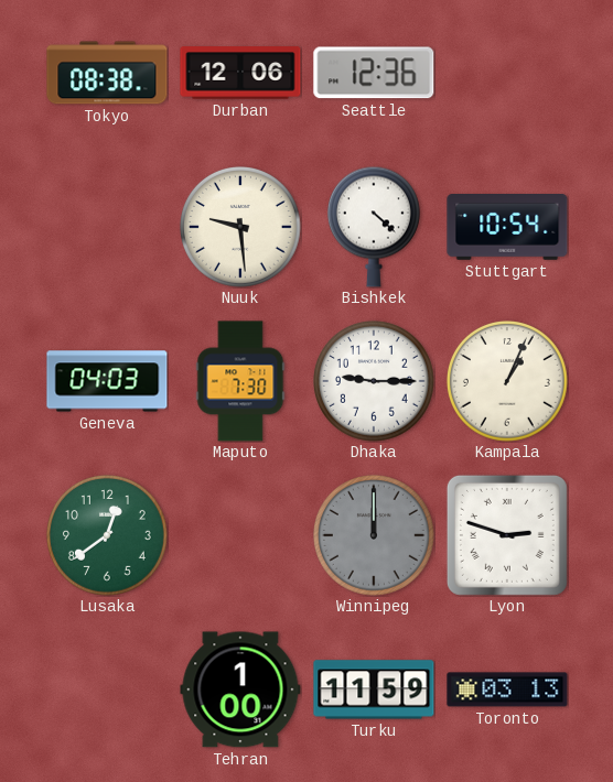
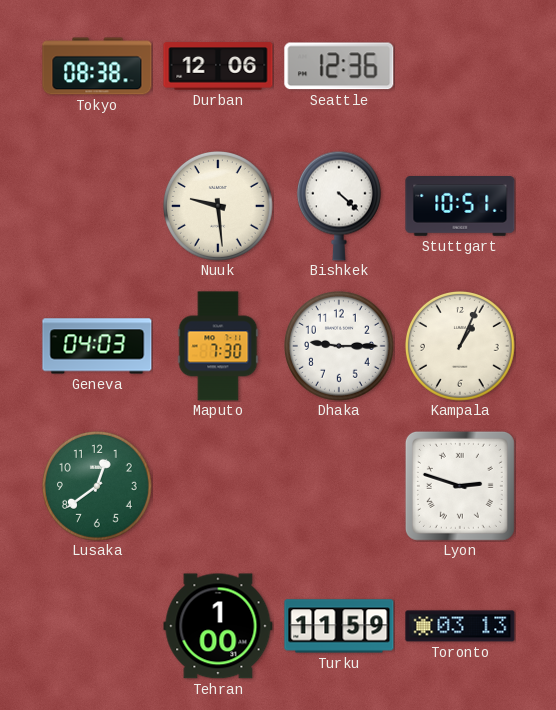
Stuttgart: 10:54 -> 10:51
Winnipeg: 12:00 -> none
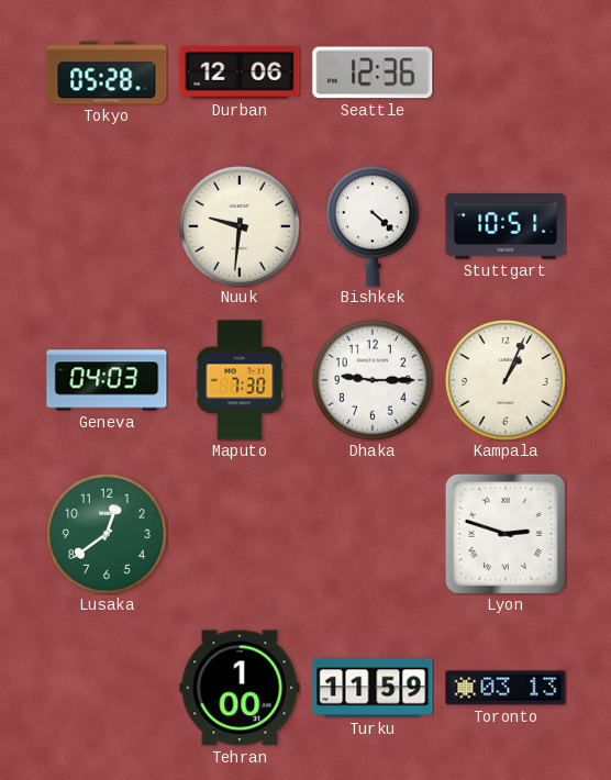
Tokyo: 08:38 -> 05:28
Nuuk: 9:29 -> 9:31
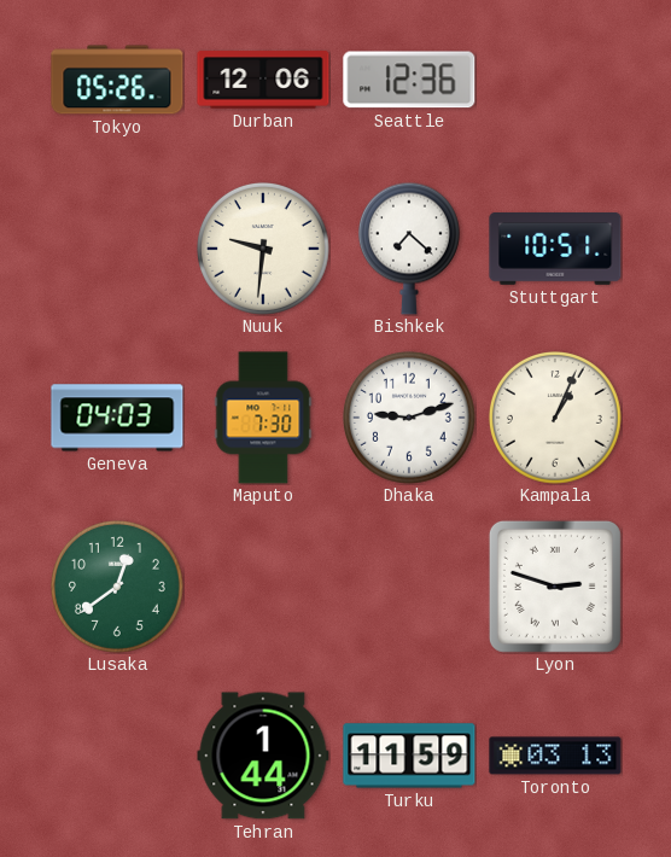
Tokyo: 05:28 -> 05:26
Bishkek: 4:22 -> 7:22
Dhaka: 9:15 -> 9:12
Tehran: 1:00 -> 1:44
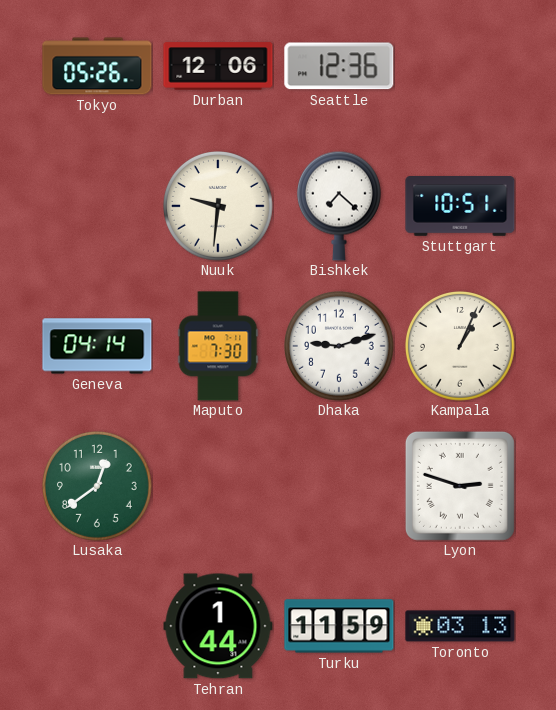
Geneva: 04:03 -> 04:14
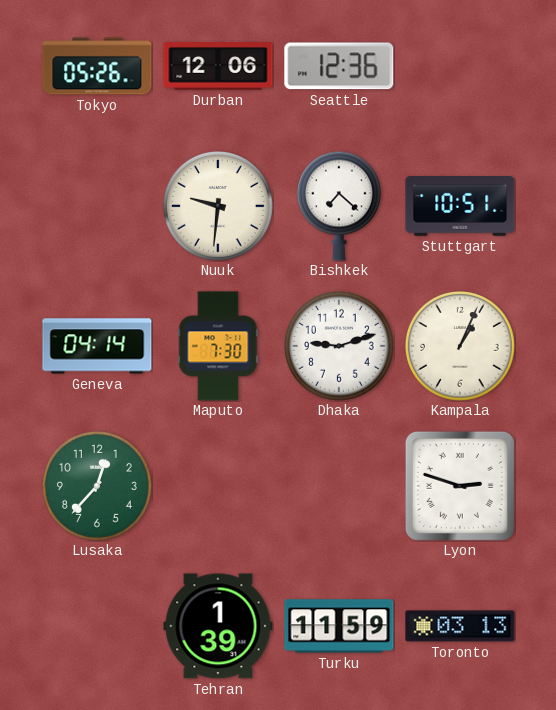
Lusaka: 12:39 -> 12:37
Tehran: 1:44 -> 1:39
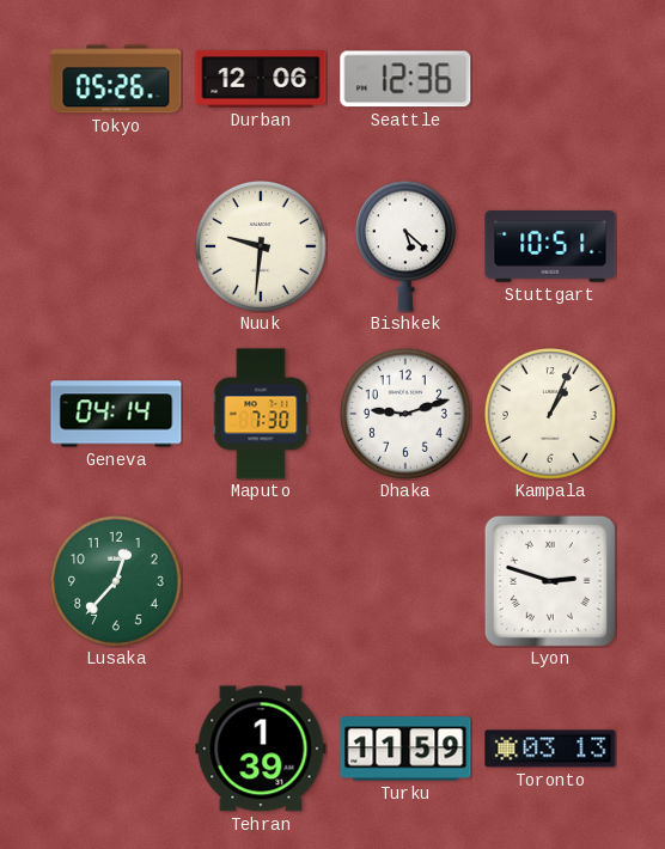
Bishkek: 7:22 -> 5:22
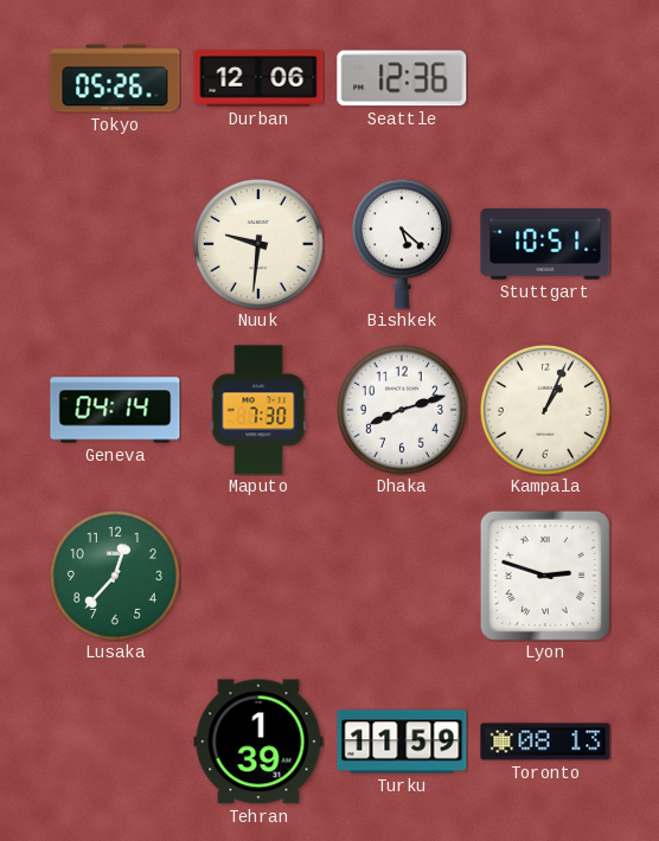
Dhaka: 9:12 -> 8:12
Toronto: 03:13 -> 08:13
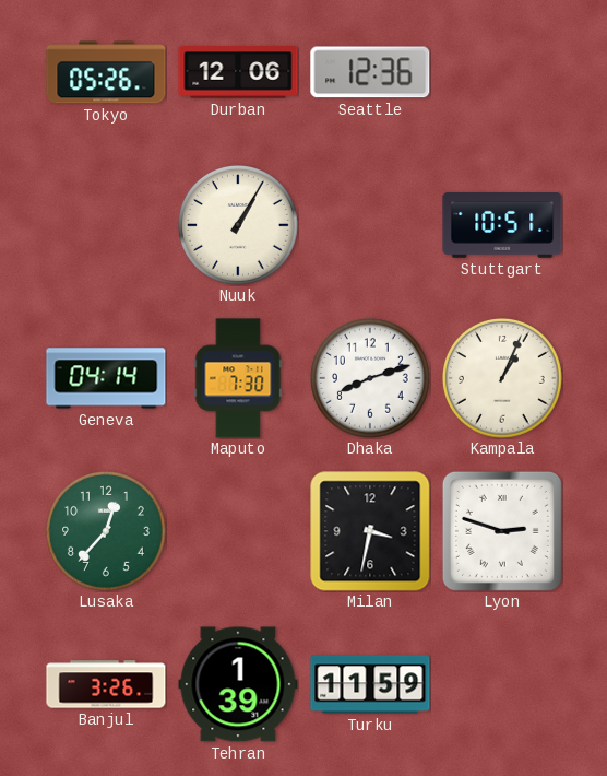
Nuuk: 9:31 -> 1:05
Bishkek: 5:22 -> none
Milan: none -> 3:32
Banjul: none -> 3:26
Toronto: 08:13 -> none
